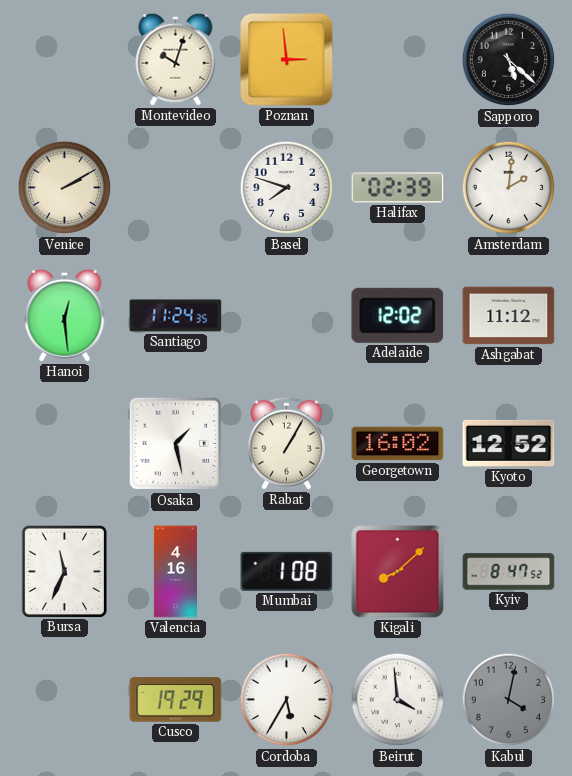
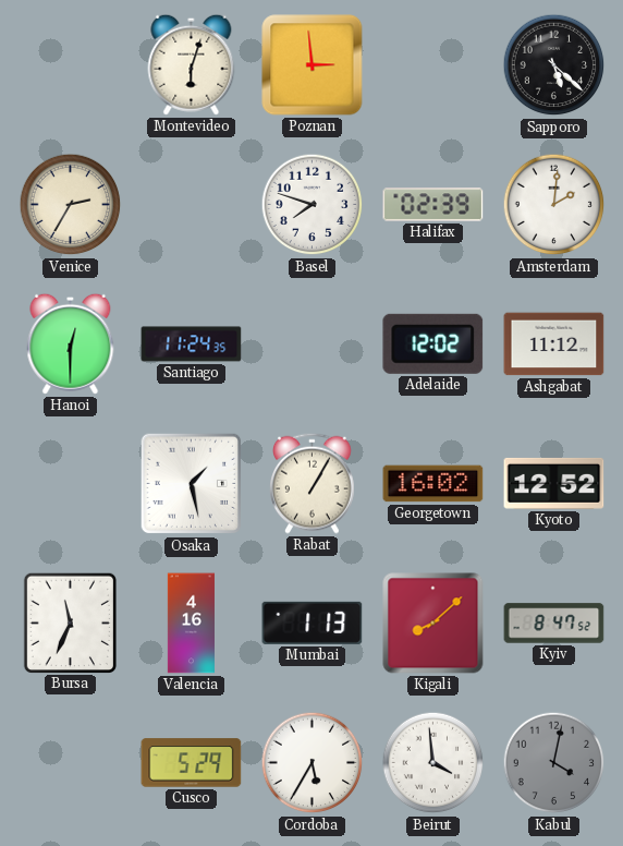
Montevideo: 10:03 -> 6:03
Venice: 2:10 -> 2:35
Hanoi: 12:29 -> 12:30
Mumbai: 1:08 -> 1:13
Cusco: 19:29 -> 5:29
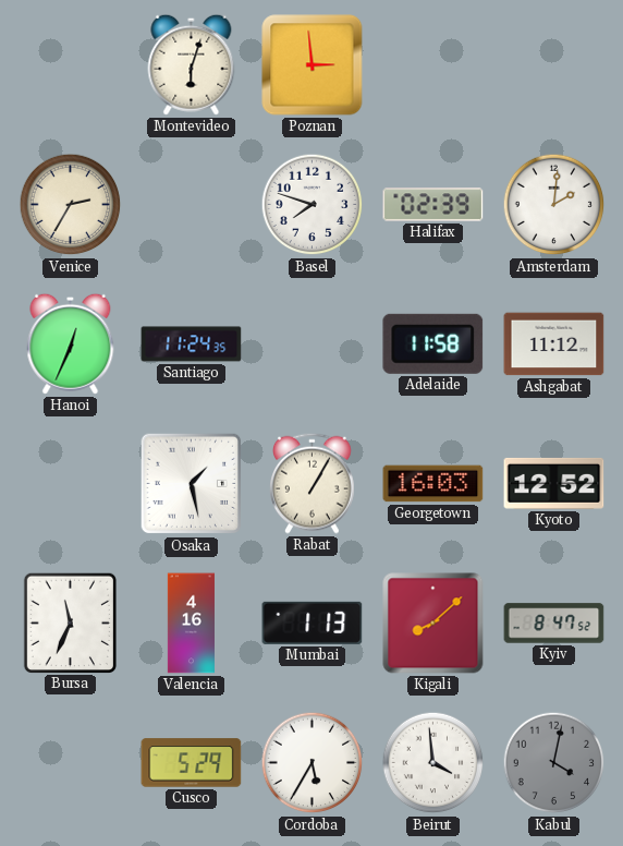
Sapporo: 5:22 -> none
Hanoi: 12:30 -> 12:34
Adelaide: 12:02 -> 11:58
Georgetown: 16:02 -> 16:03
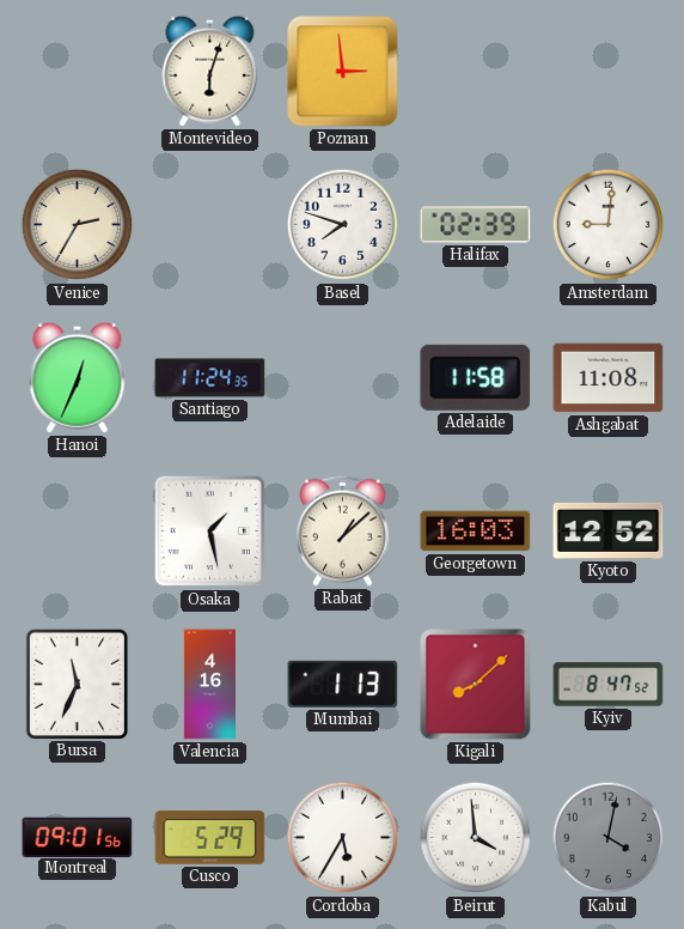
Amsterdam: 2:01 -> 9:01
Ashgabat: 11:12 -> 11:08
Rabat: 1:05 -> 1:08
Montreal: none -> 09:01
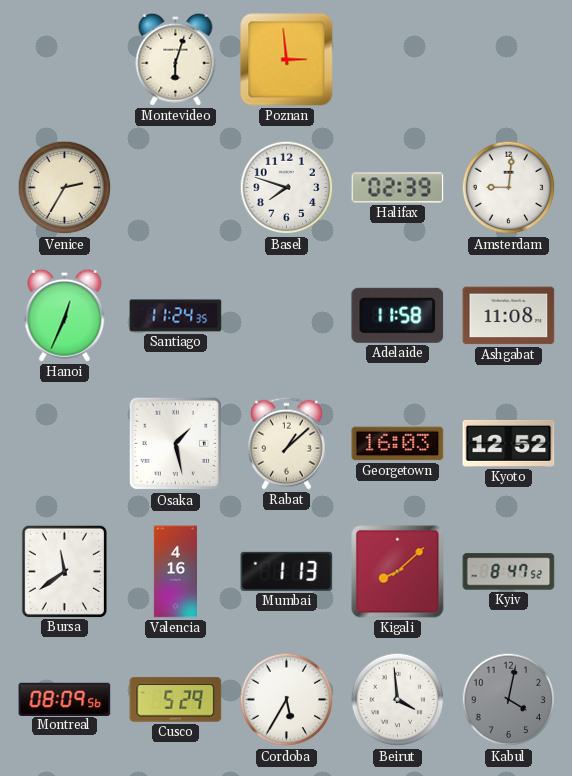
Bursa: 11:34 -> 11:39
Montreal: 09:01 -> 08:09
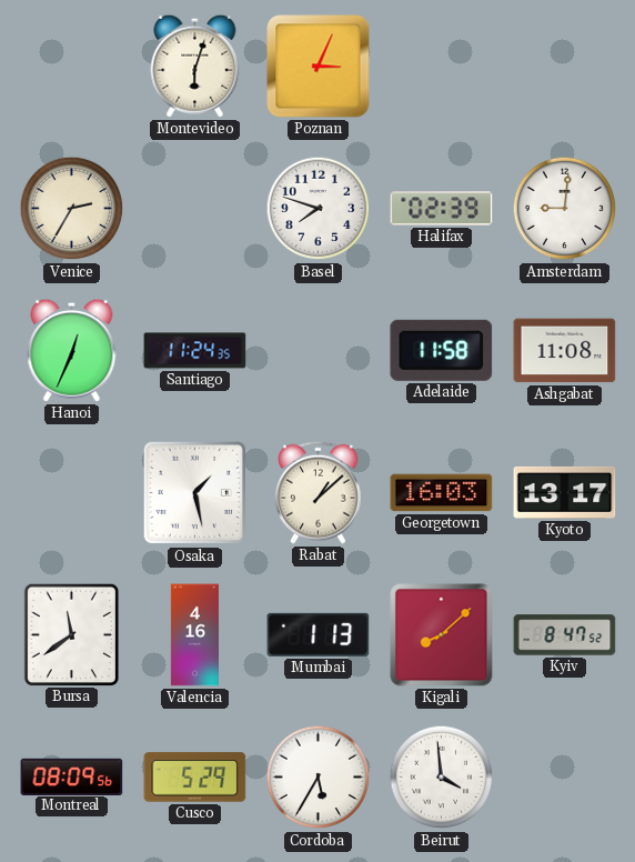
Poznan: 2:59 -> 3:04
Kyoto: 12:52 -> 13:17
Kabul: 4:02 -> none
